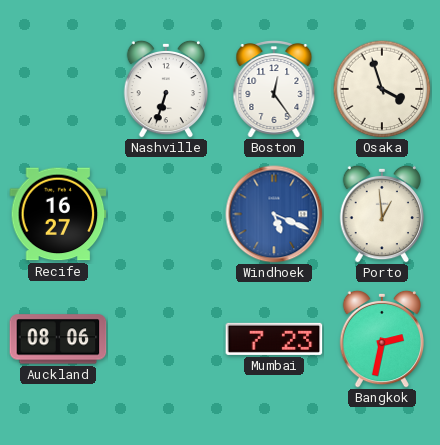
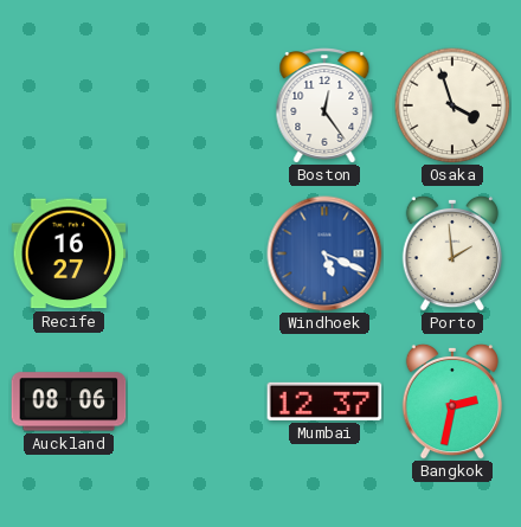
Nashville: 6:33 -> none
Porto: 12:59 -> 1:59
Mumbai: 7:23 -> 12:37
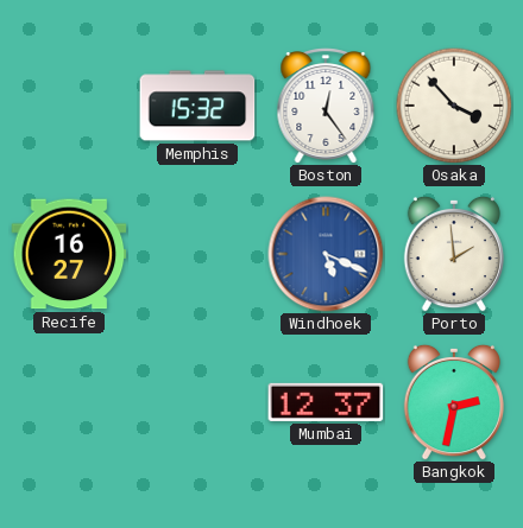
Memphis: none -> 15:32
Osaka: 3:57 -> 3:53
Auckland: 08:06 -> none
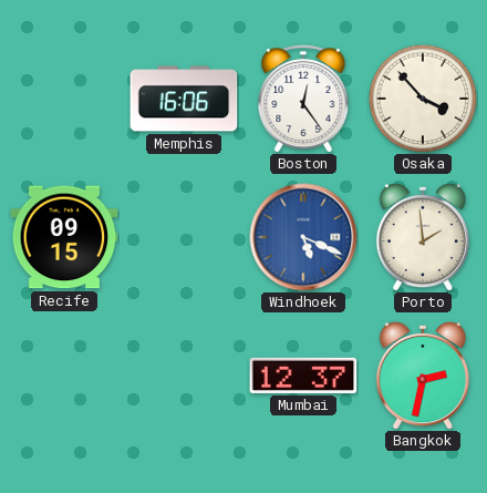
Memphis: 15:32 -> 16:06
Recife: 16:27 -> 09:15
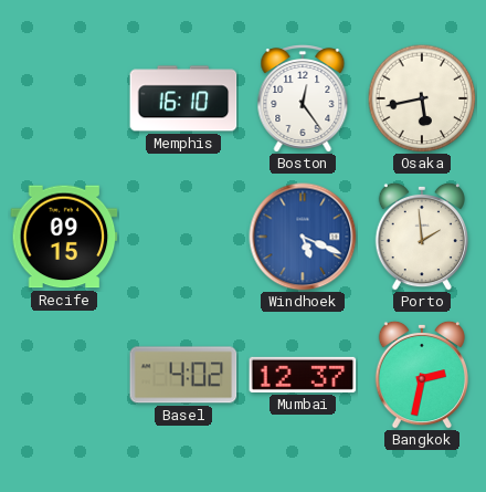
Memphis: 16:06 -> 16:10
Osaka: 3:53 -> 5:43
Basel: none -> 4:02
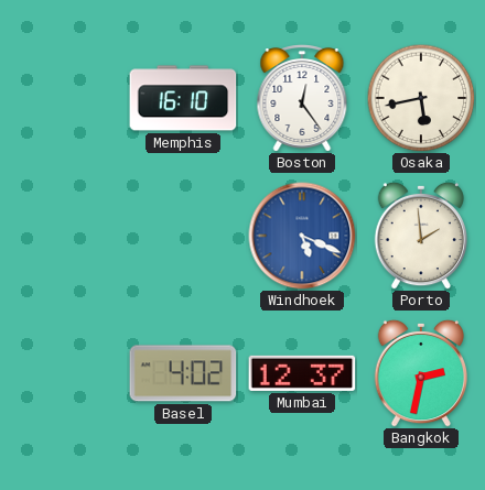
Recife: 09:15 -> none
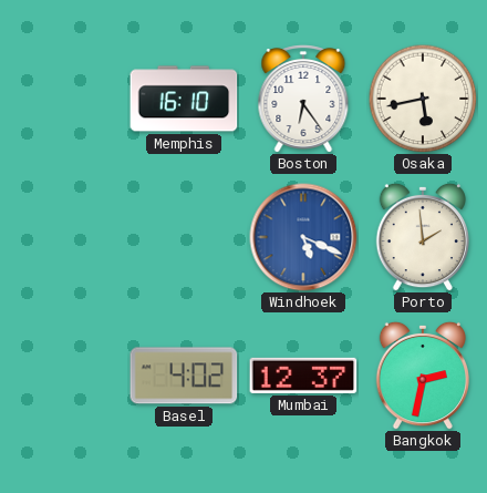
Boston: 12:24 -> 6:24
